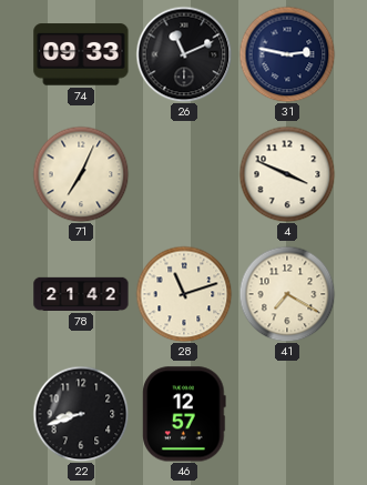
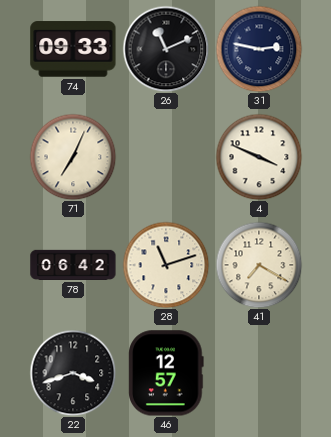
78: 21:42 -> 06:42
22: 8:42 -> 3:42
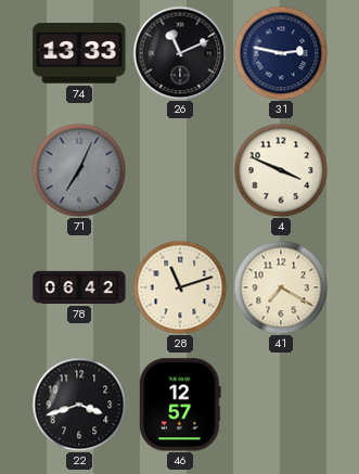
74: 09:33 -> 13:33
71 dial: cream -> grey
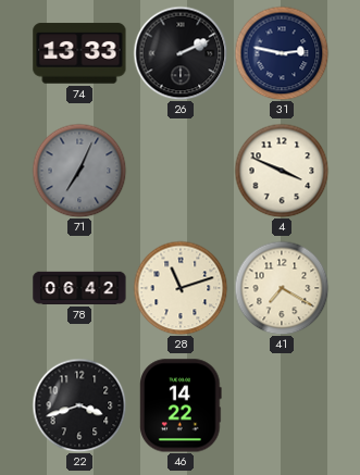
26: 11:11 -> 2:11
46: 12:57 -> 14:22
